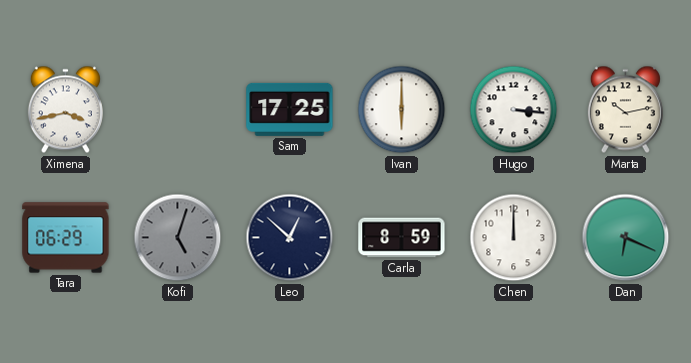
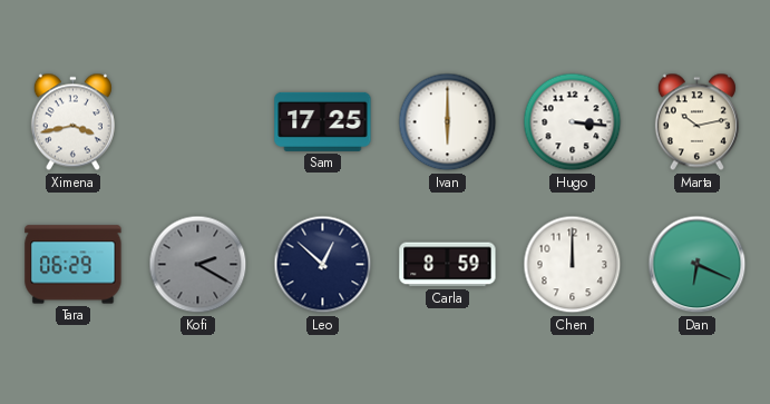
Kofi: 5:03 -> 2:20
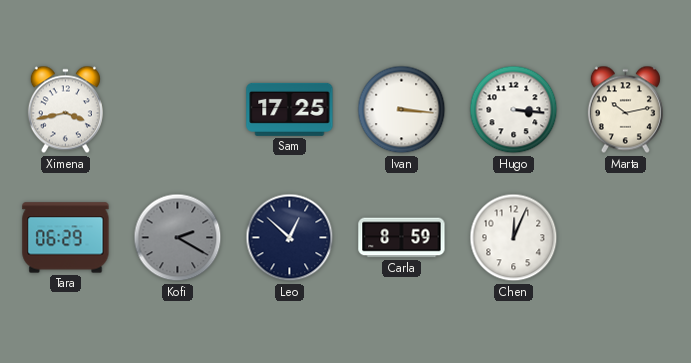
Ivan: 6:00 -> 3:16
Chen: 12:00 -> 12:04
Dan: 6:19 -> none
